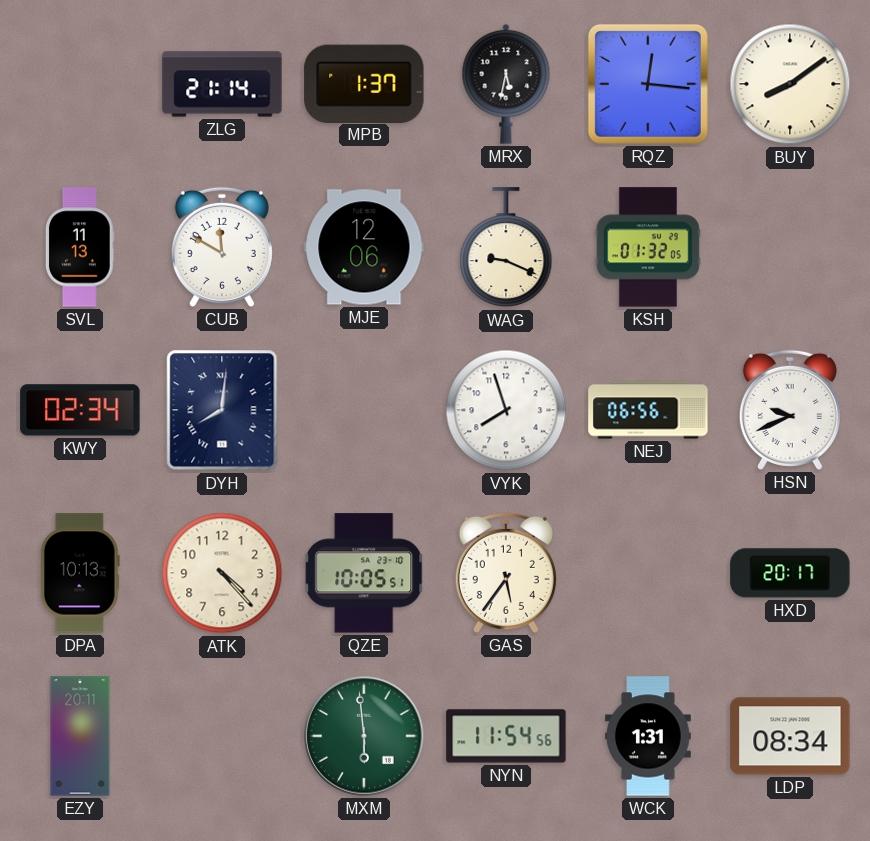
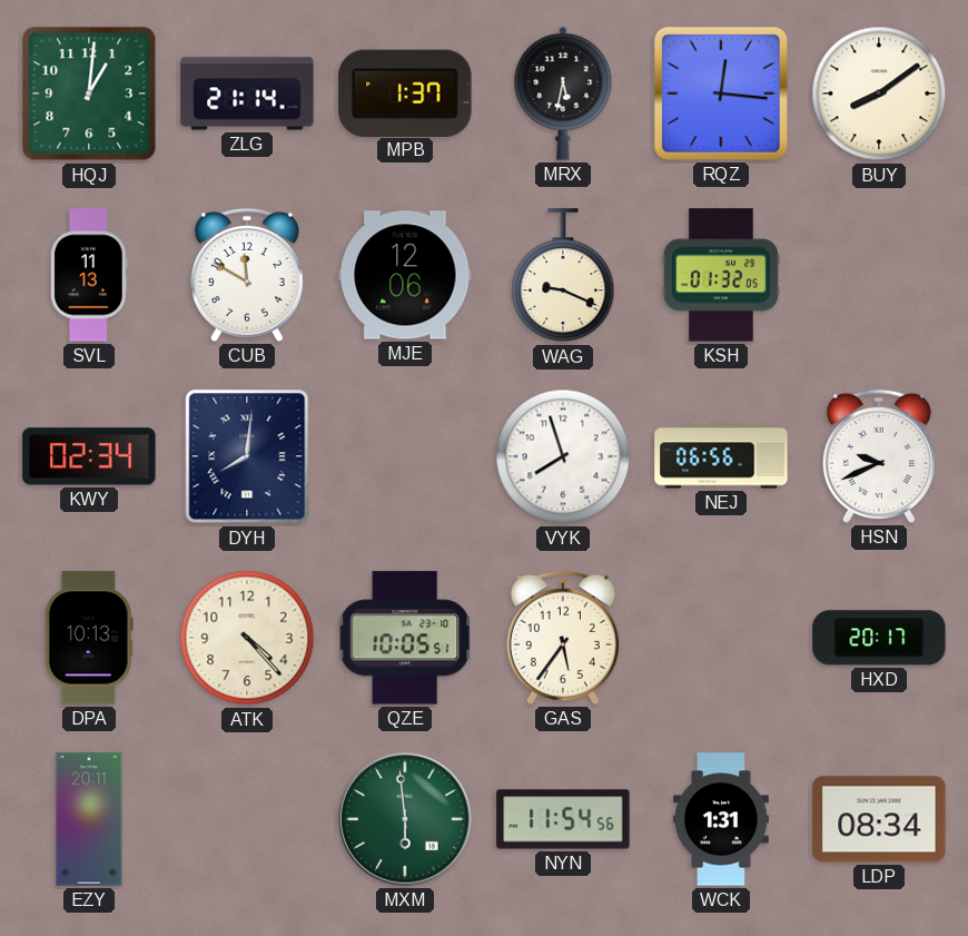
HQJ: none -> 1:01
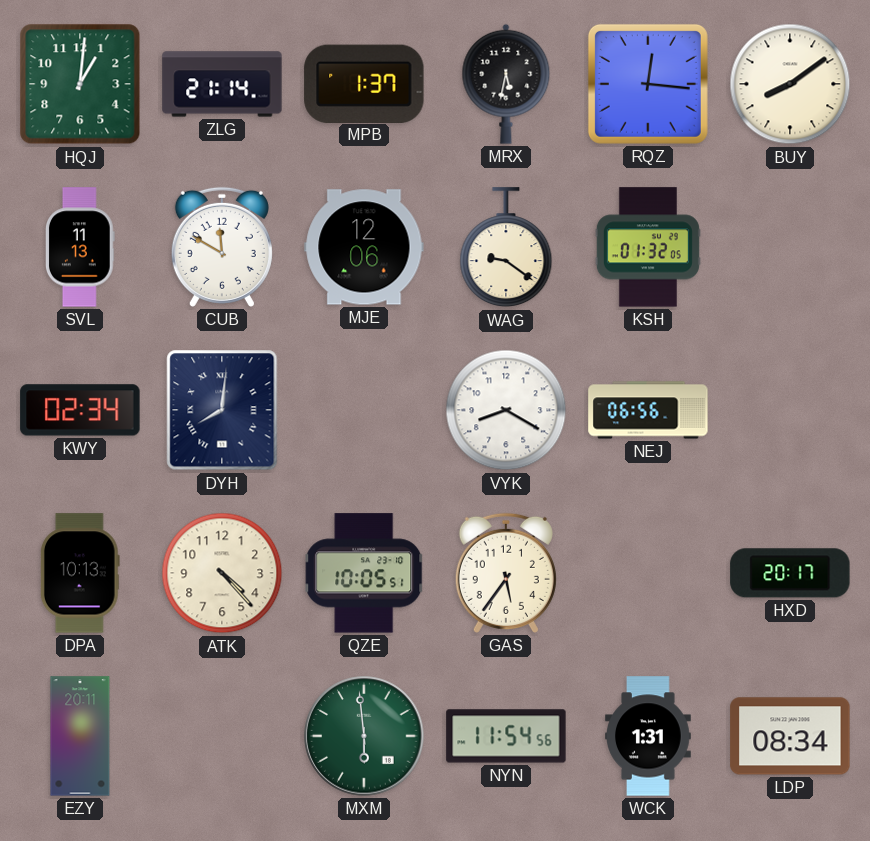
WAG: 9:19 -> 9:21
VYK: 7:57 -> 8:20
HSN: 9:41 -> none
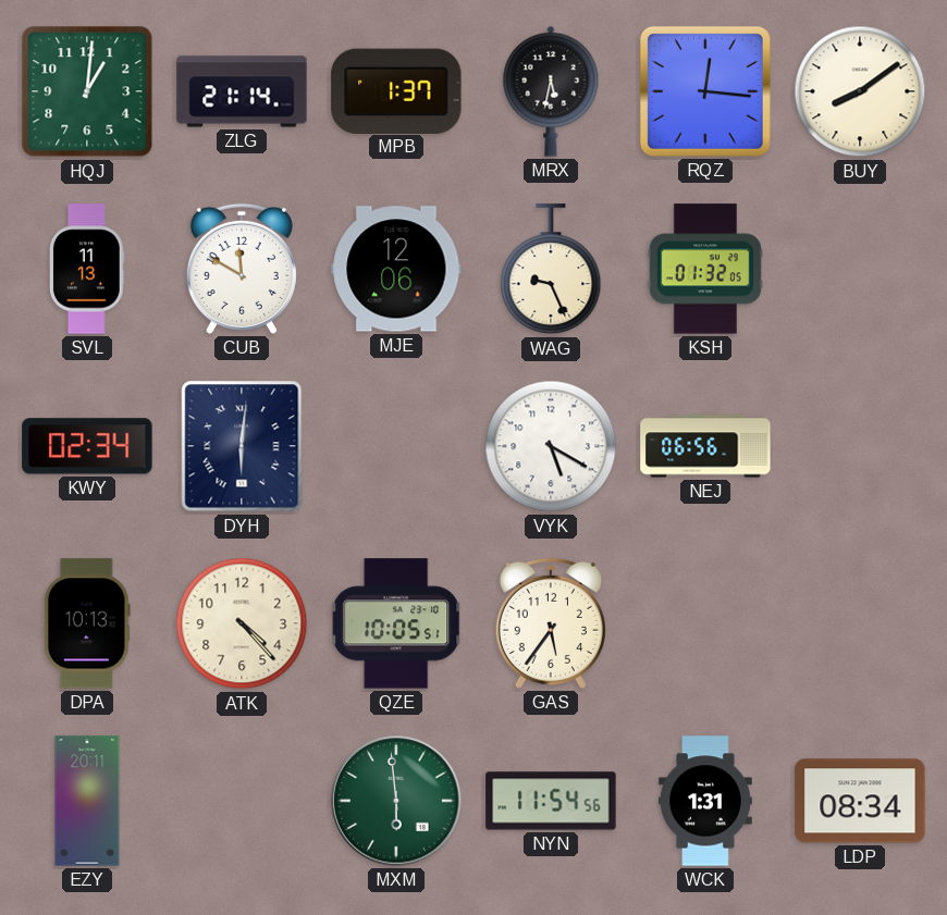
WAG: 9:21 -> 9:26
DYH: 8:01 -> 6:01
VYK: 8:20 -> 5:20
HXD: 20:17 -> none
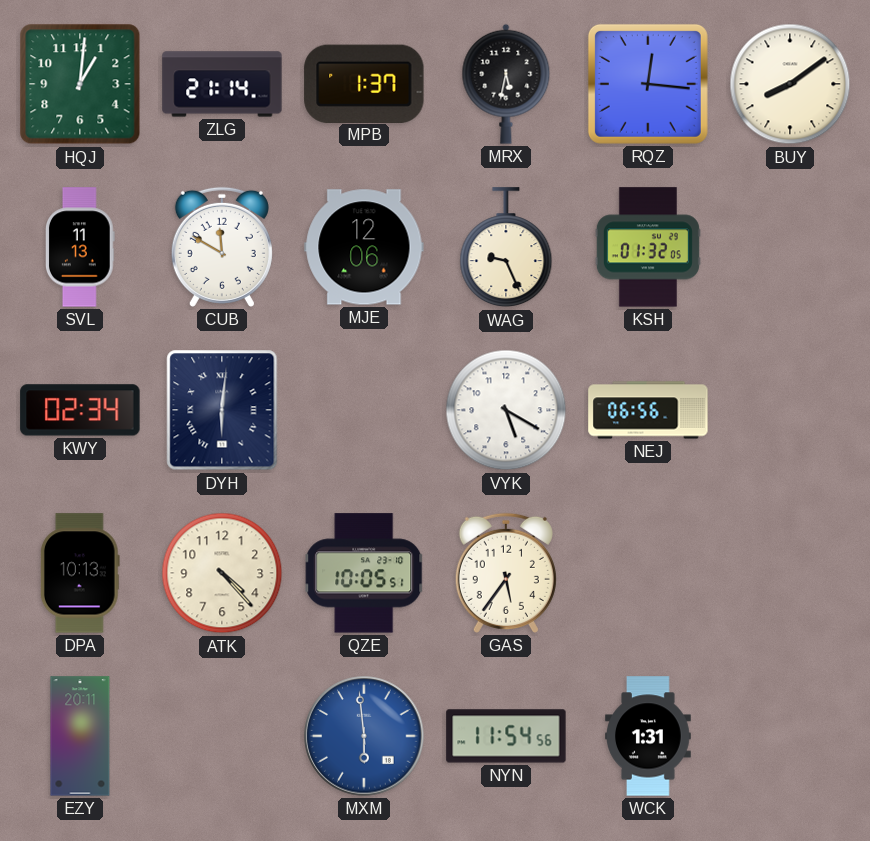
MXM dial: green -> blue
LDP: 08:34 -> none
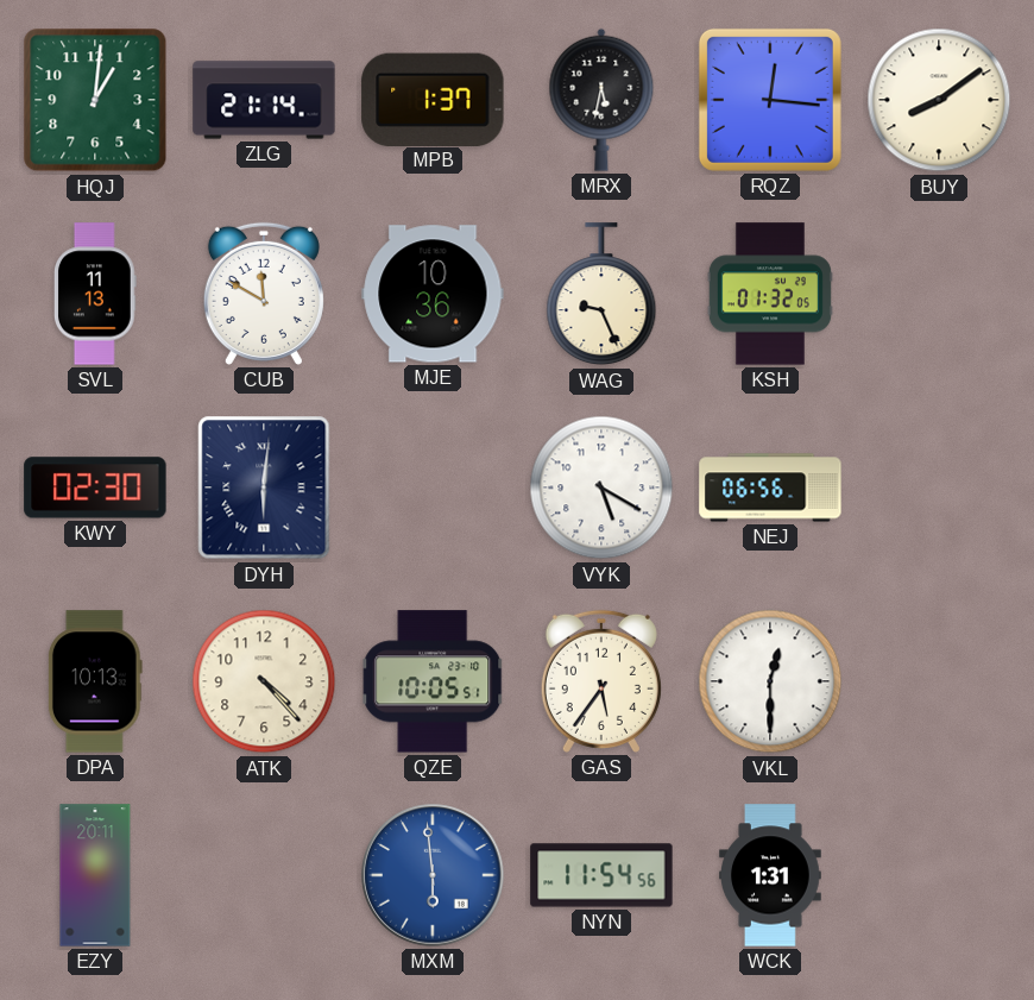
MJE: 12:06 -> 10:36
KWY: 02:34 -> 02:30
VKL: none -> 12:30
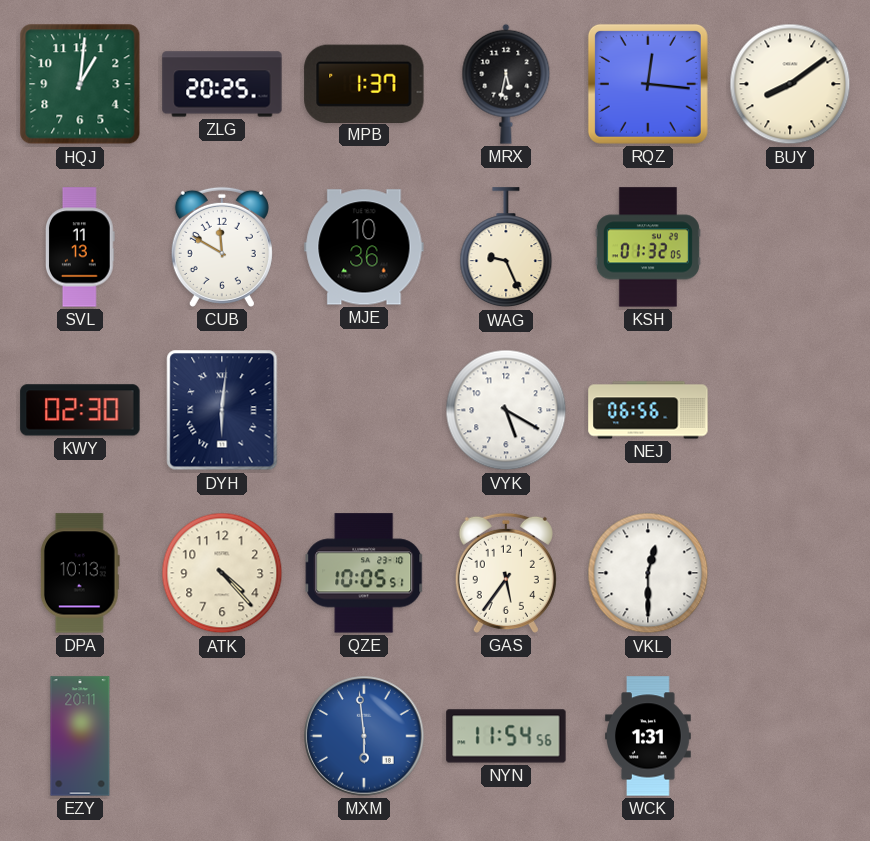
ZLG: 21:14 -> 20:25
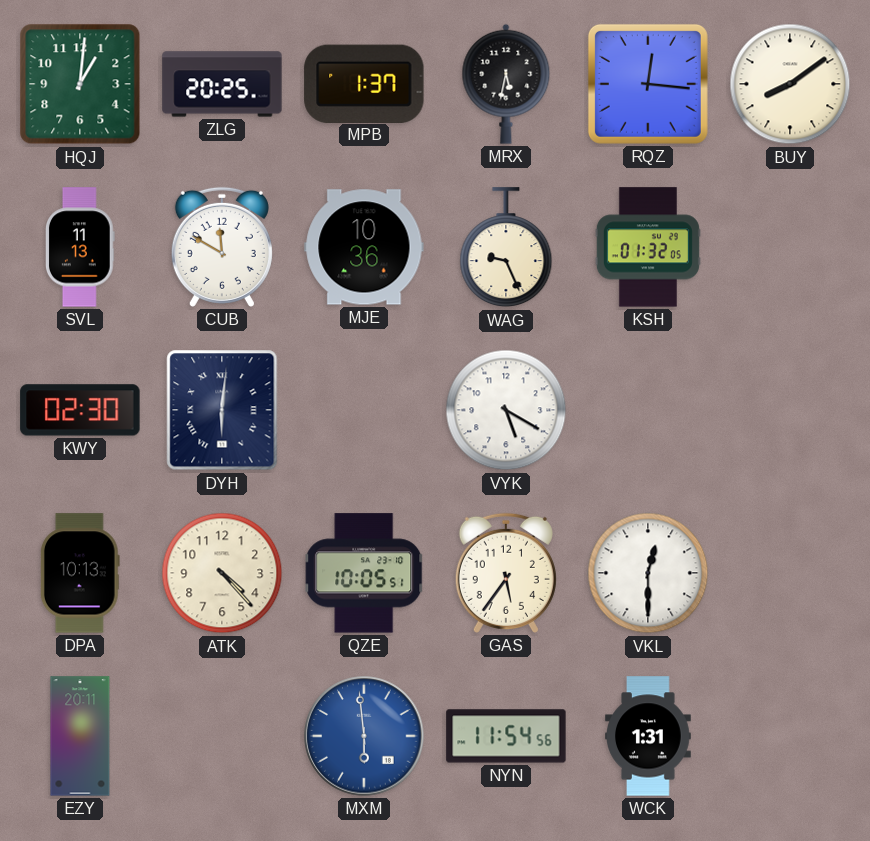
NEJ: 06:56 -> none
